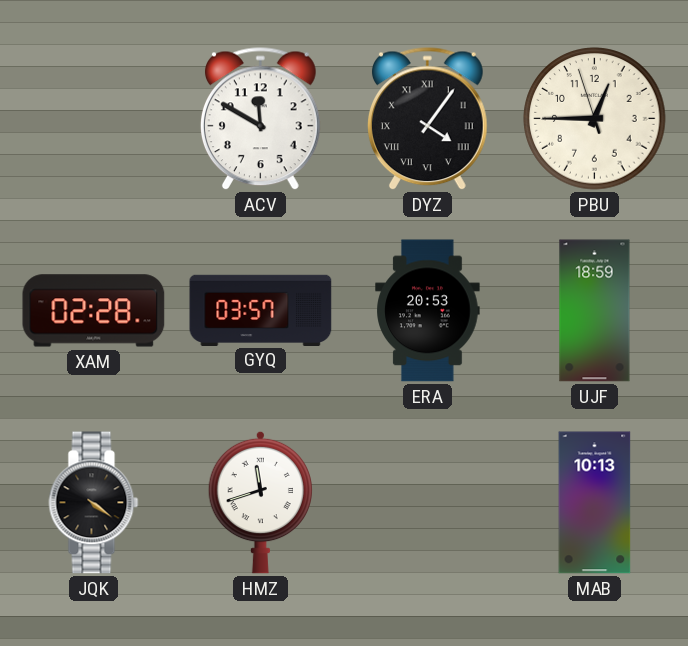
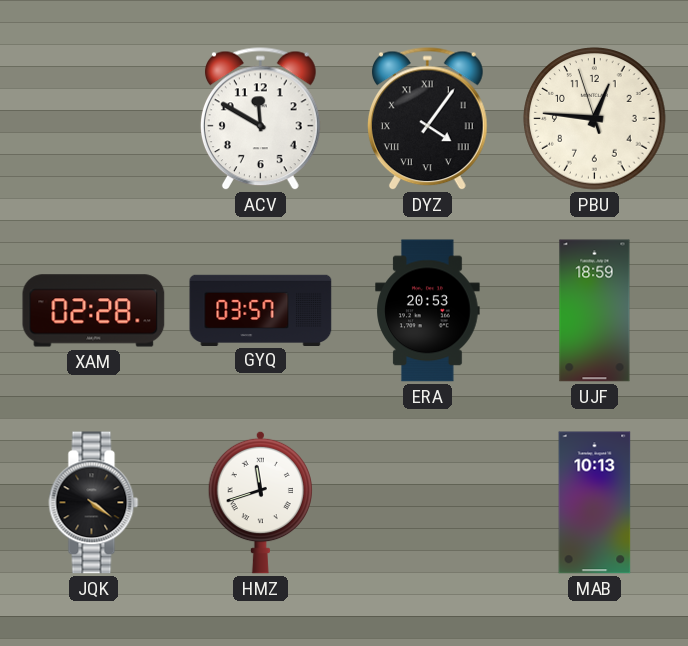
PBU: 12:44 -> 12:45
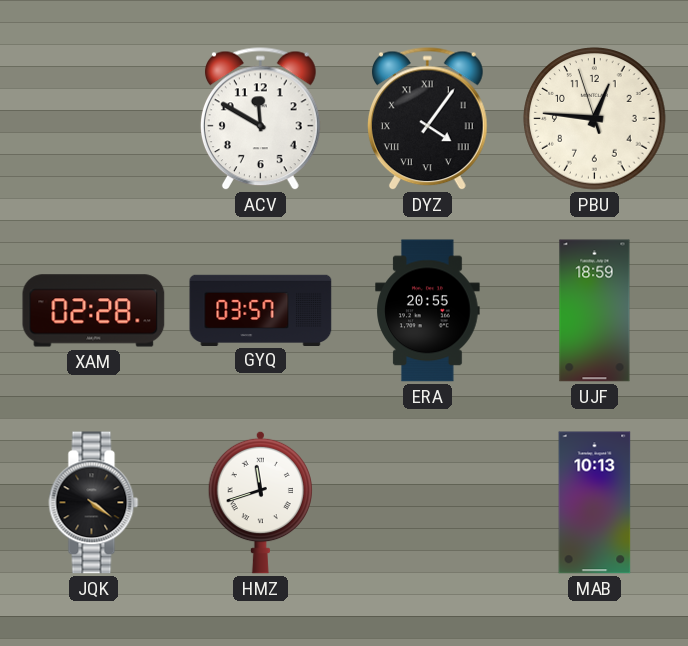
ERA: 20:53 -> 20:55
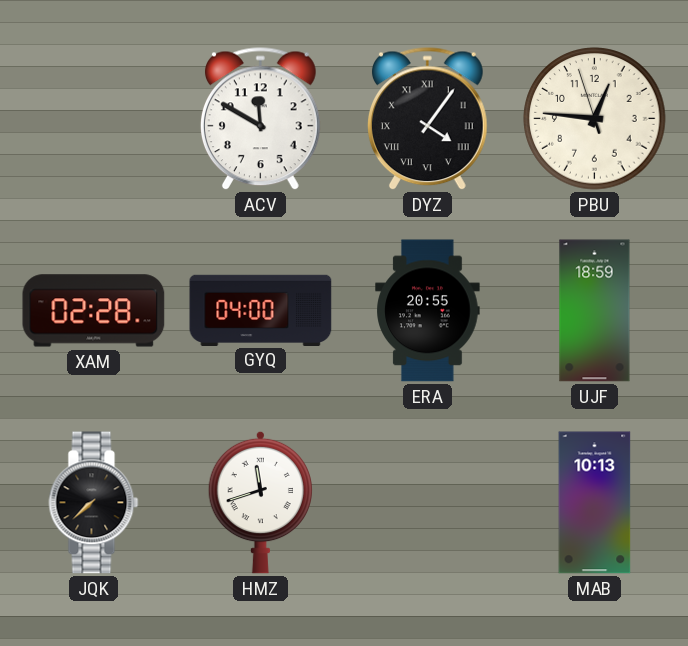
GYQ: 03:57 -> 04:00
JQK: 4:21 -> 7:38
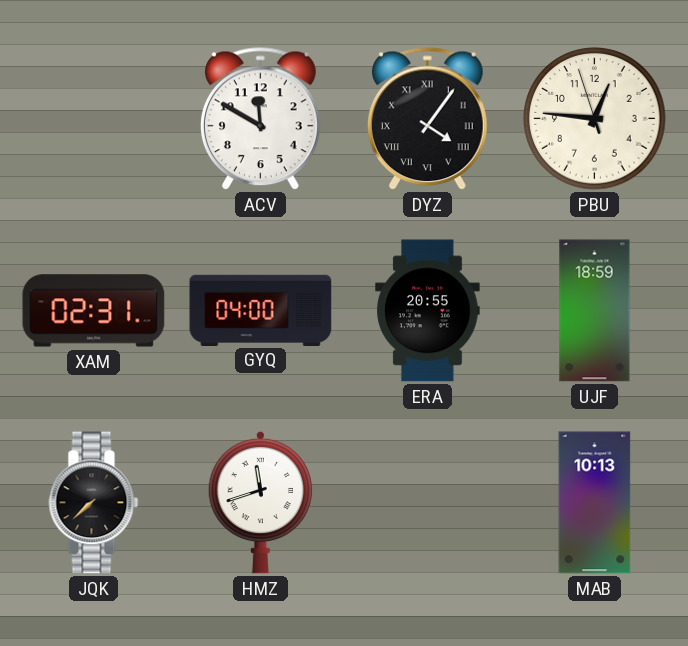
XAM: 02:28 -> 02:31
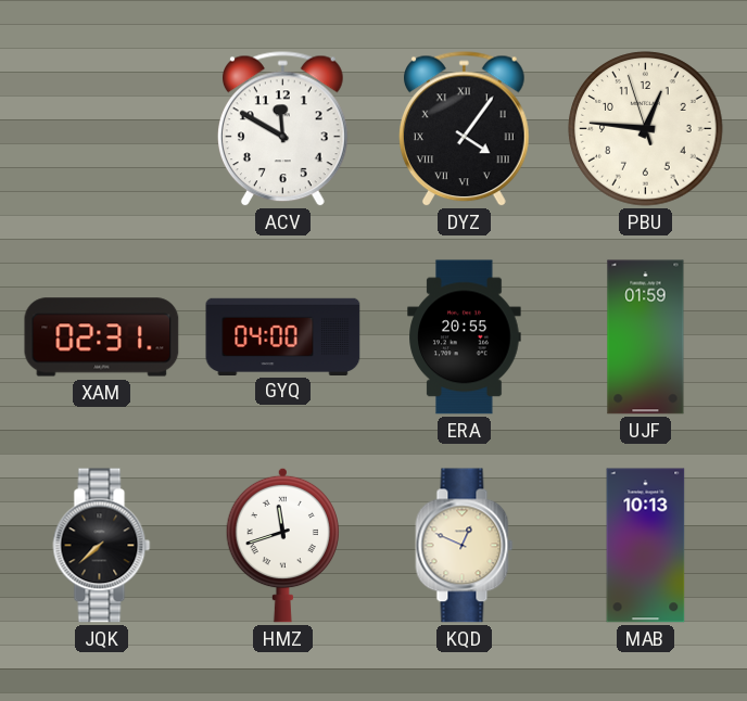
UJF: 18:59 -> 01:59
KQD: none -> 12:49
